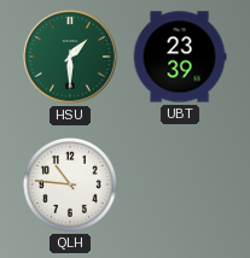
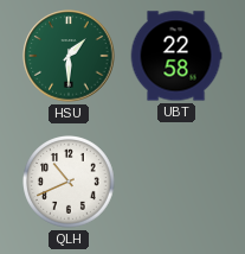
UBT: 23:39 -> 22:58
QLH: 10:46 -> 10:41
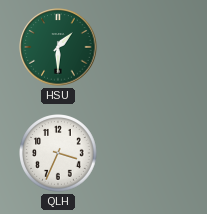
UBT: 22:58 -> none
QLH: 10:41 -> 3:34
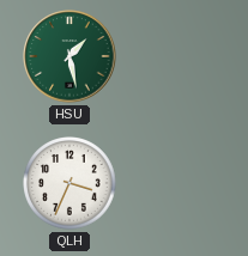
HSU: 1:30 -> 1:28
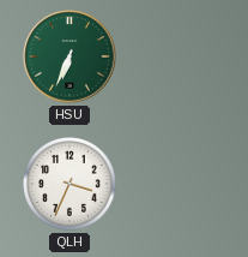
HSU: 1:28 -> 6:34
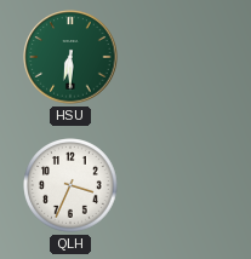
HSU: 6:34 -> 6:30
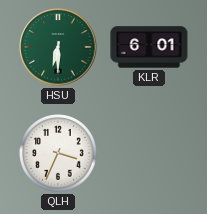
KLR: none -> 6:01
